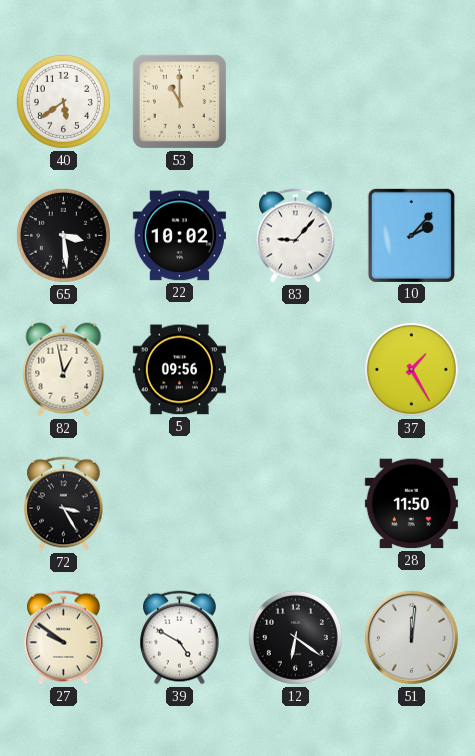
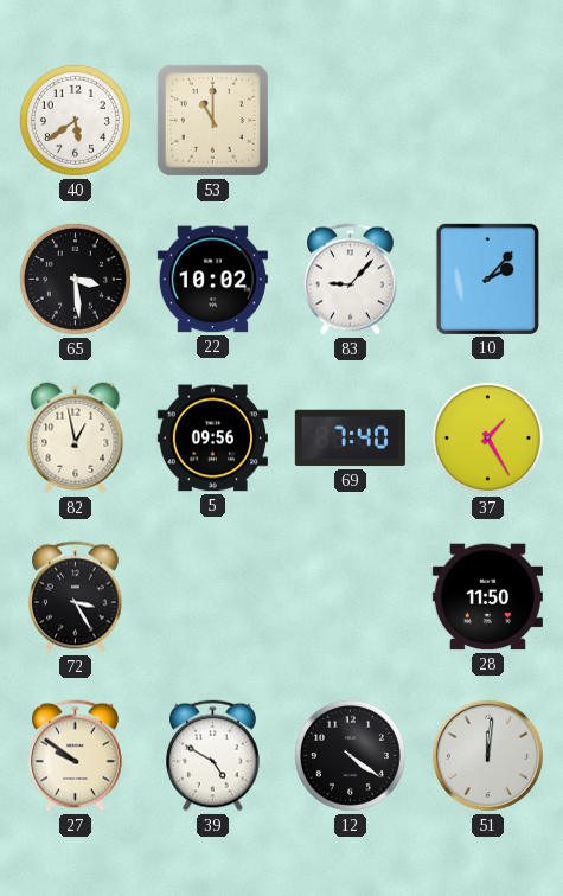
69: none -> 7:40
12: 6:21 -> 4:21
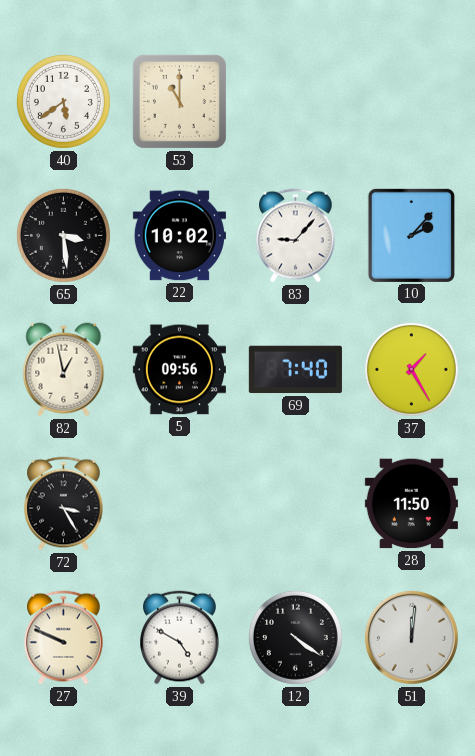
27: 9:51 -> 9:49
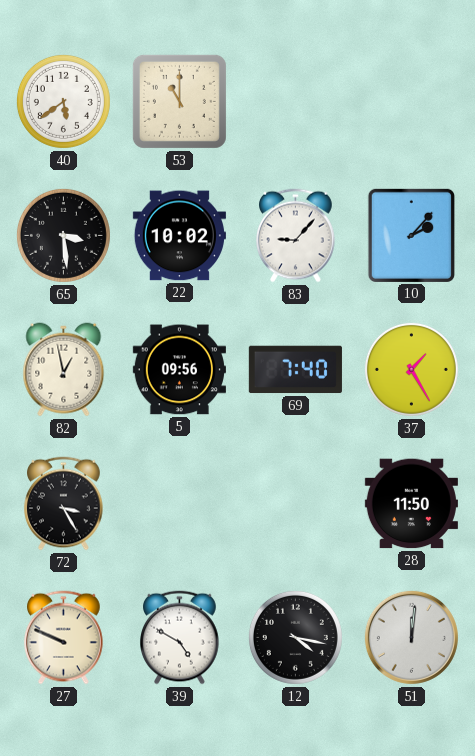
12: 4:21 -> 4:17
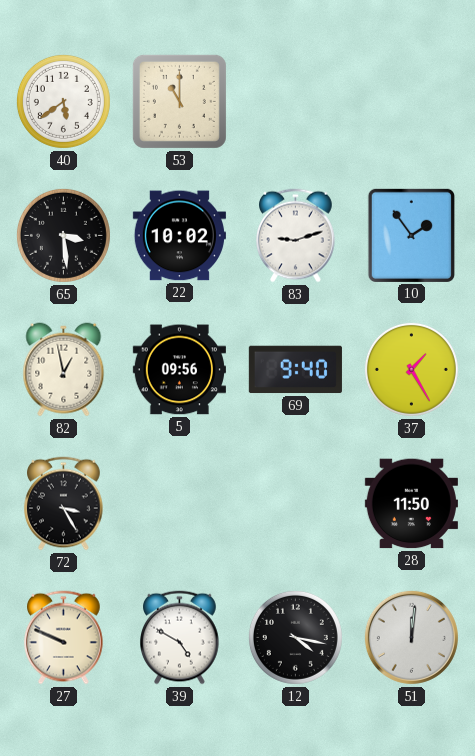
83: 9:07 -> 9:12
10: 2:07 -> 1:54
69: 7:40 -> 9:40
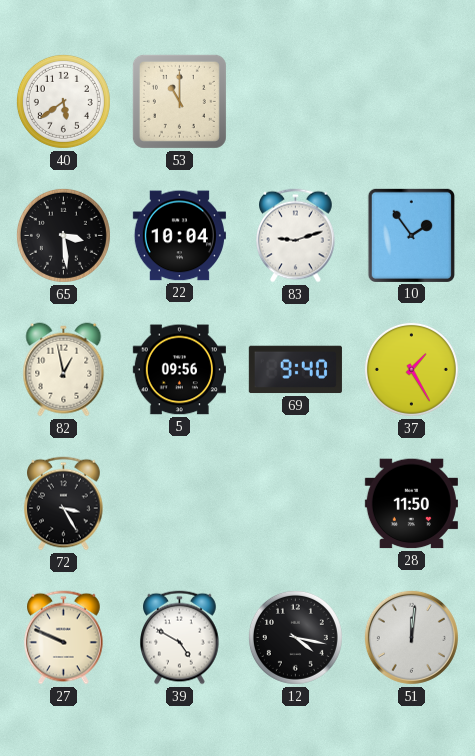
22: 10:02 -> 10:04
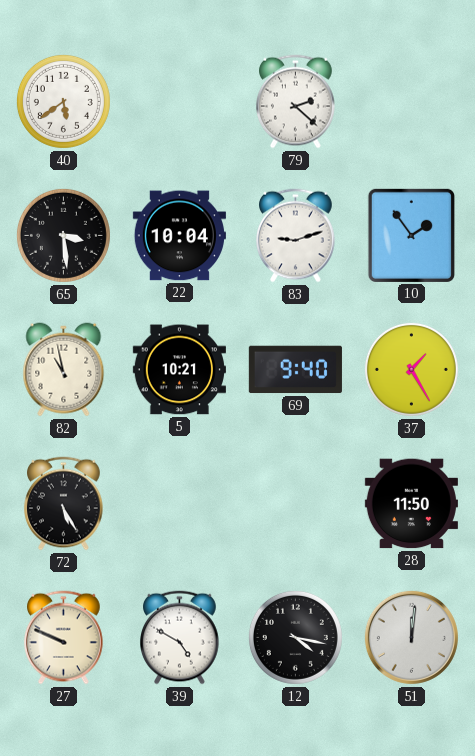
53: 11:00 -> none
79: none -> 2:22
82: 12:58 -> 10:58
5: 09:56 -> 10:21
72: 3:25 -> 5:25
